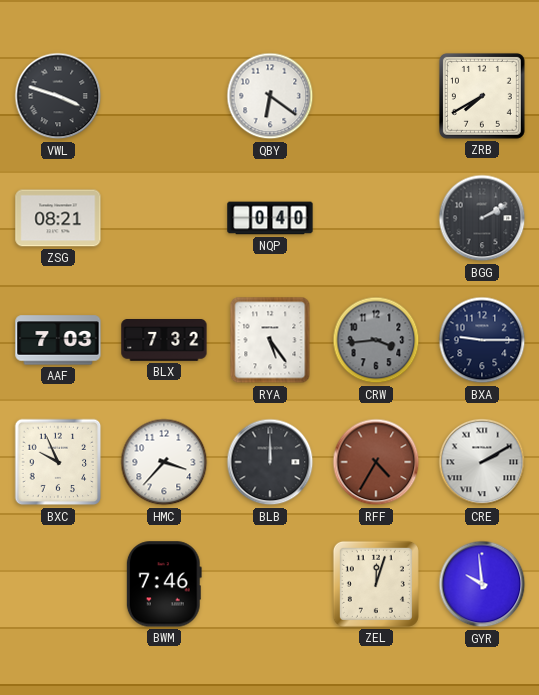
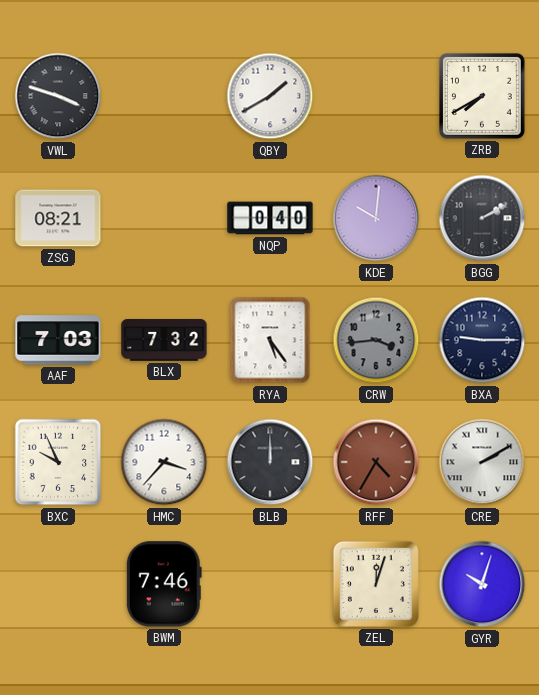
QBY: 6:21 -> 1:40
KDE: none -> 10:01
GYR: 9:59 -> 10:03
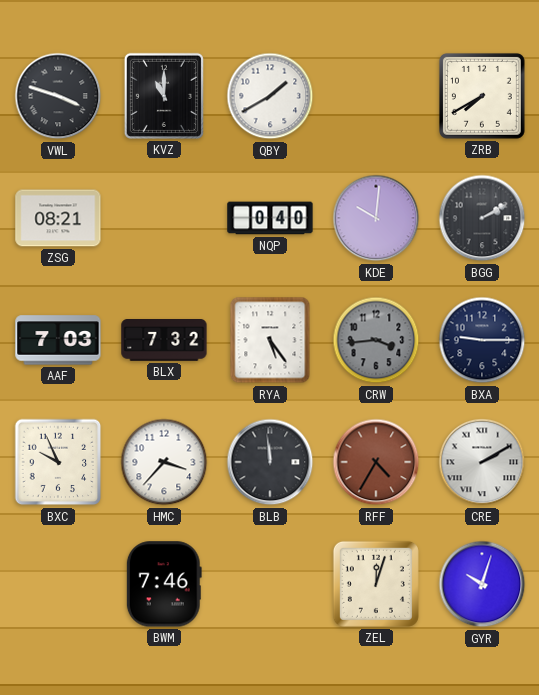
KVZ: none -> 11:00
BLB: 12:00 -> 11:59
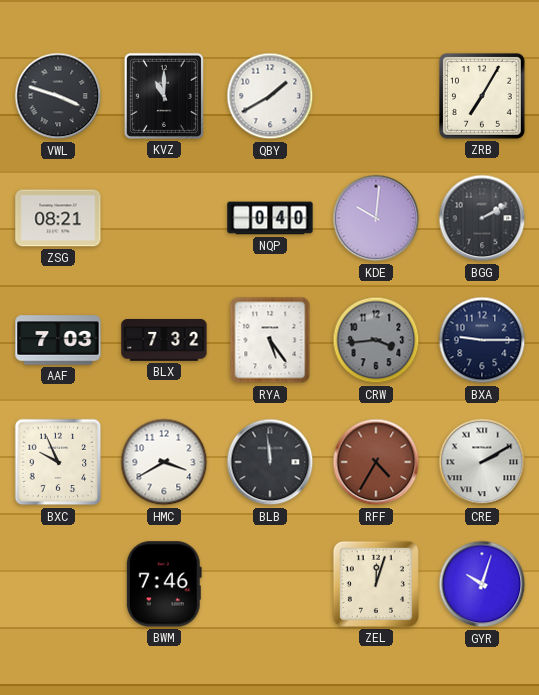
ZRB: 7:40 -> 7:05
HMC: 3:37 -> 3:40
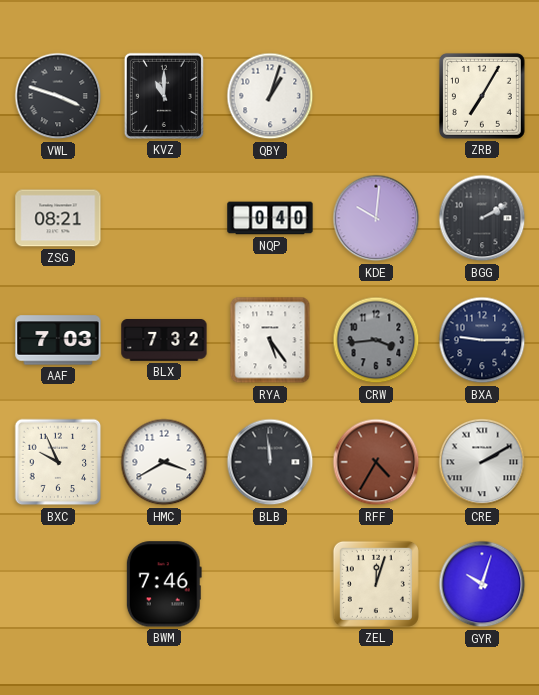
QBY: 1:40 -> 1:03
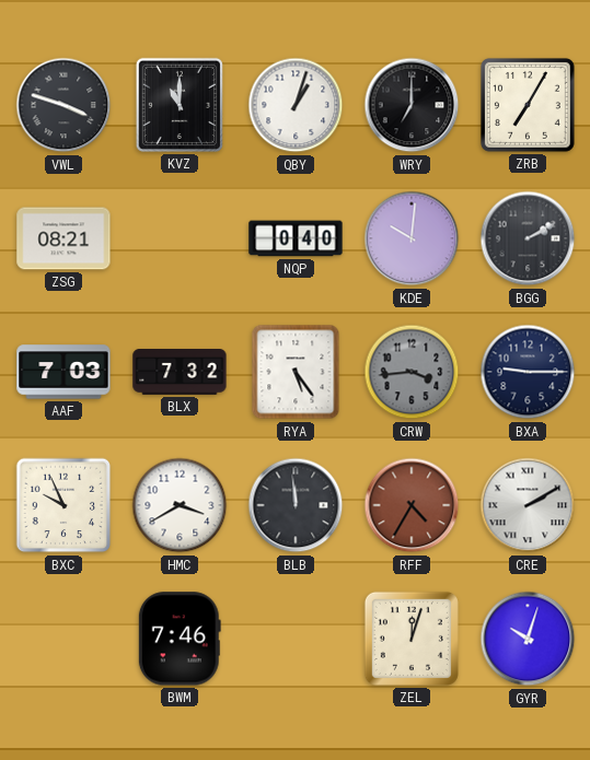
WRY: none -> 7:00
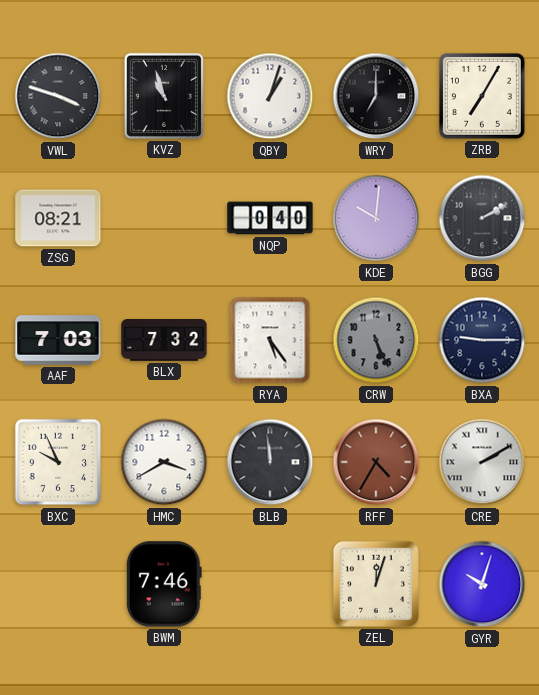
KVZ: 11:00 -> 10:57
CRW: 3:44 -> 5:26
